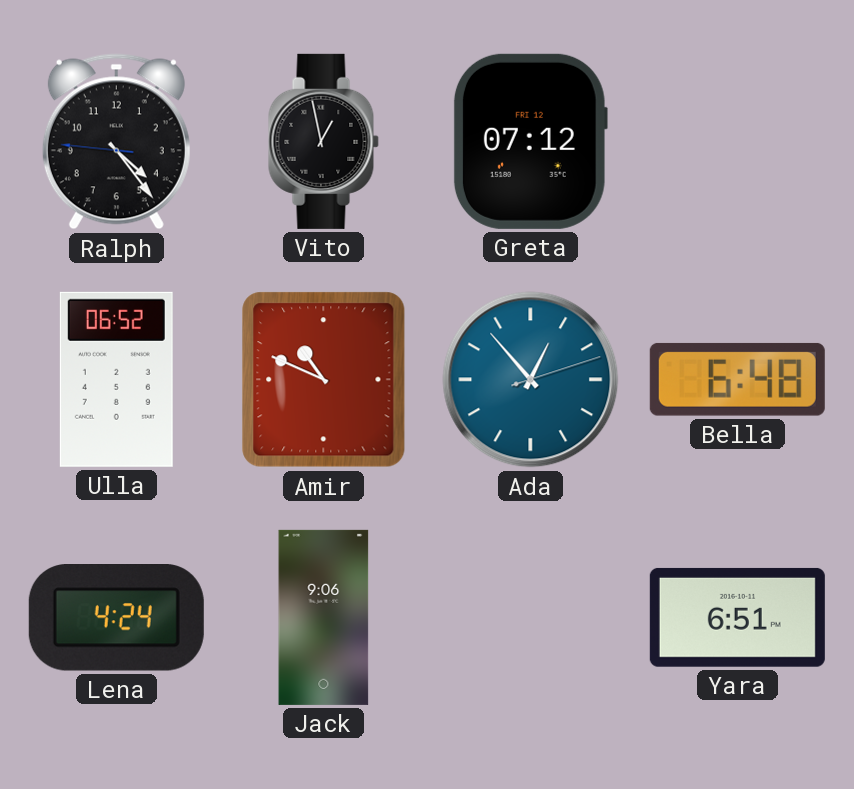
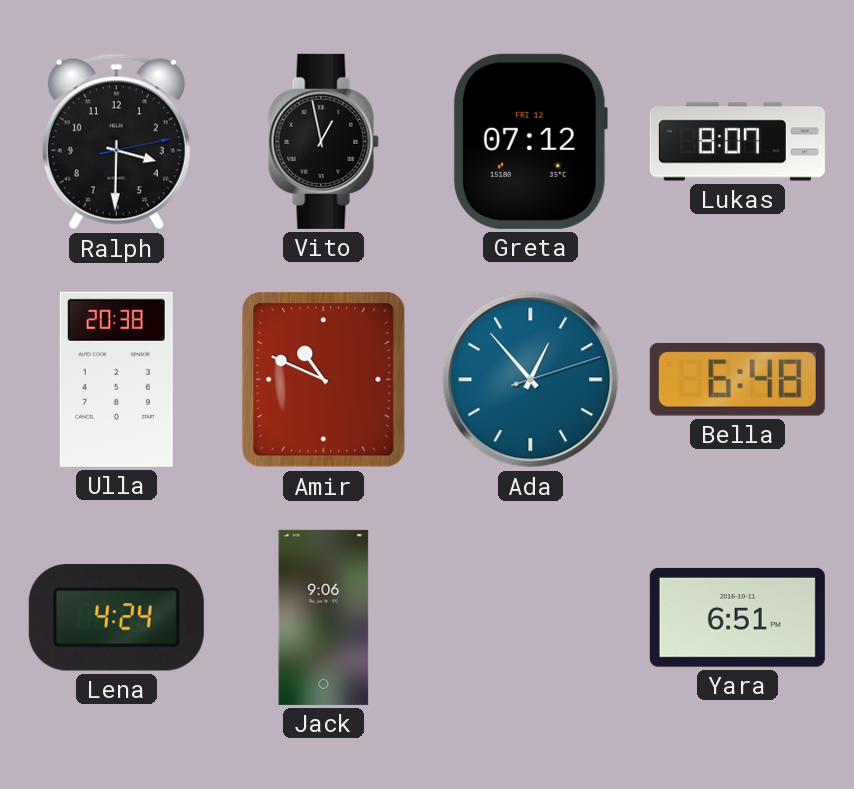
Ralph: 4:23 -> 3:30
Lukas: none -> 8:07
Ulla: 06:52 -> 20:38
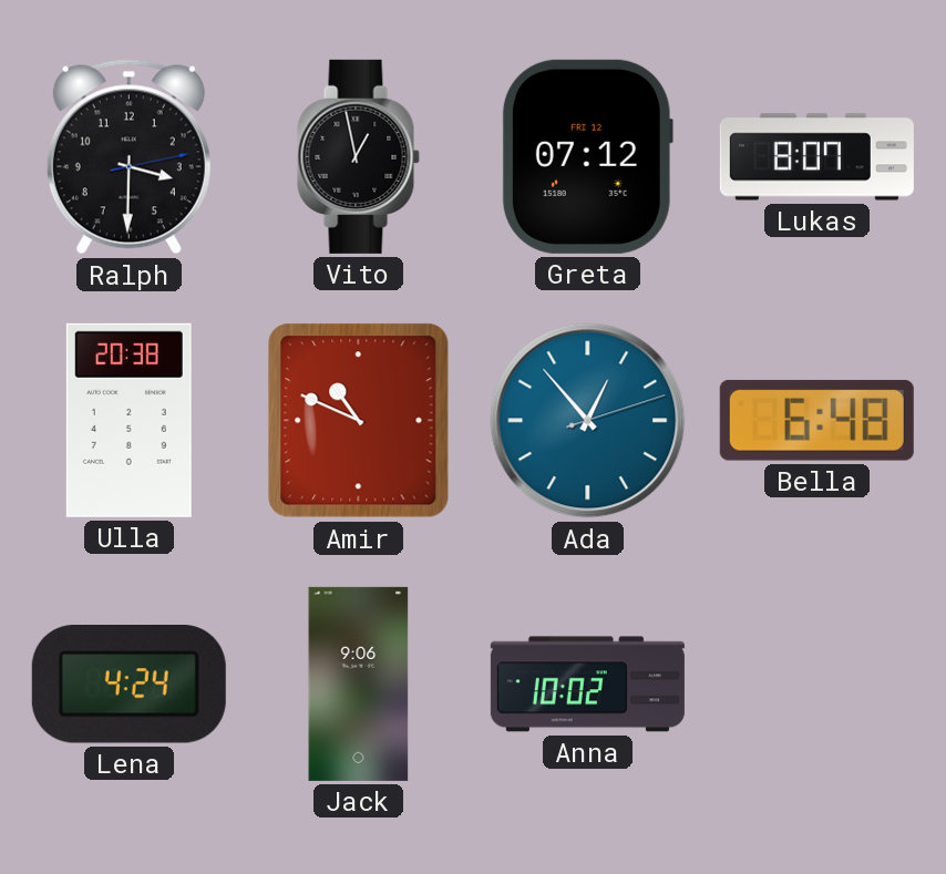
Anna: none -> 10:02
Yara: 6:51 -> none
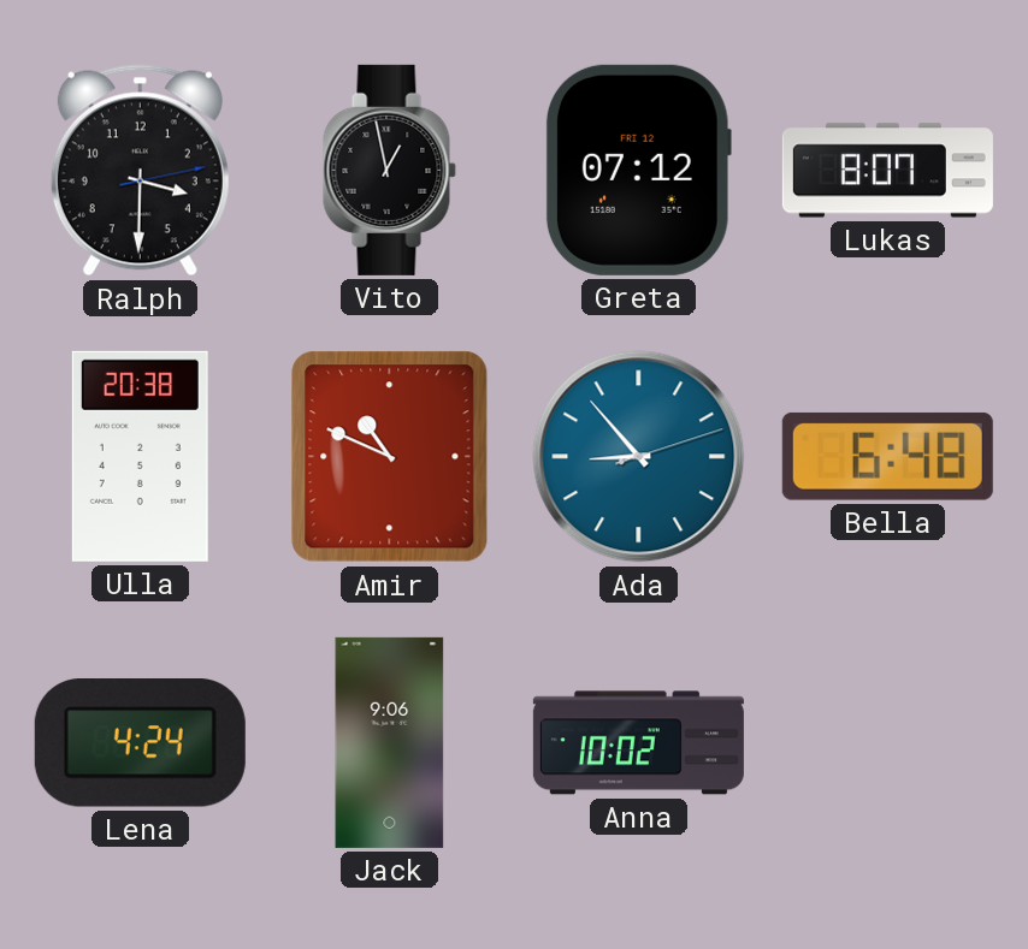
Ada: 12:53 -> 8:53
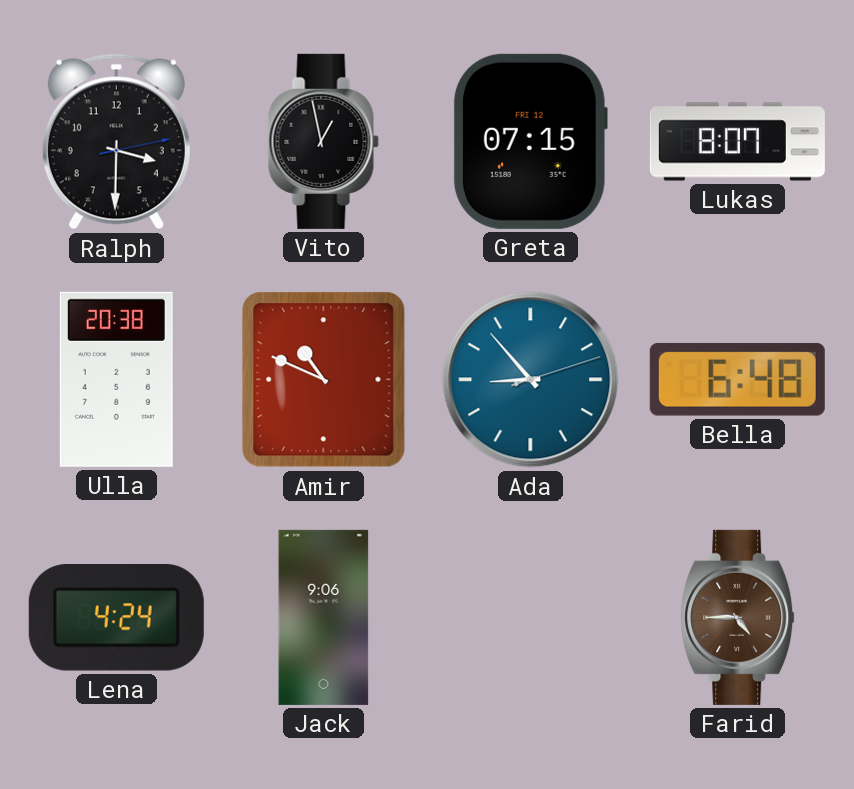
Greta: 07:12 -> 07:15
Anna: 10:02 -> none
Farid: none -> 4:45
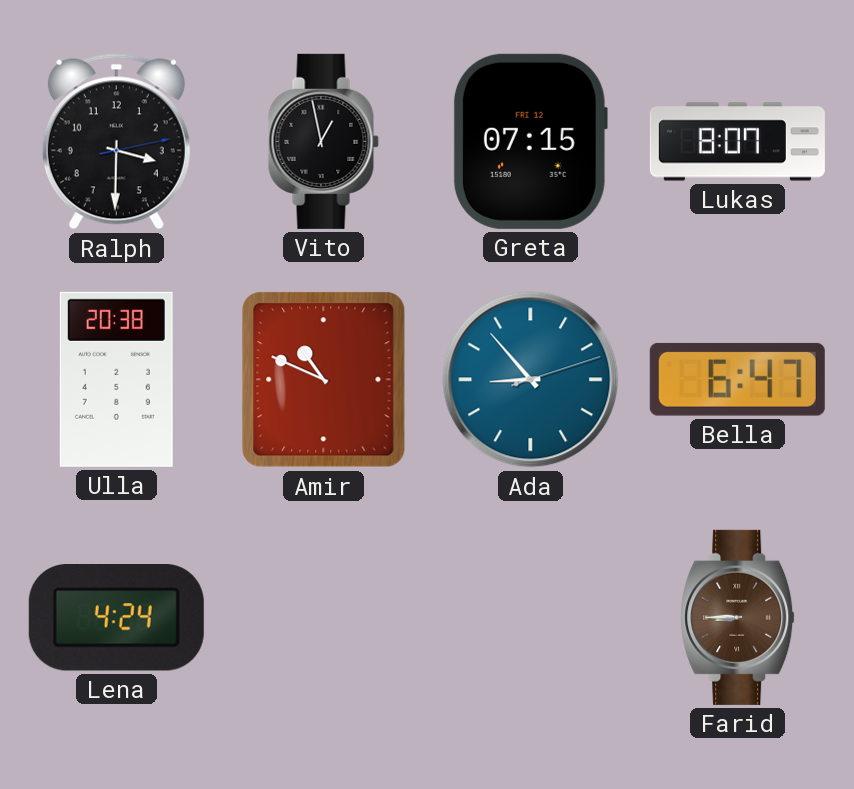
Bella: 6:48 -> 6:47
Jack: 9:06 -> none
Farid: 4:45 -> 8:45
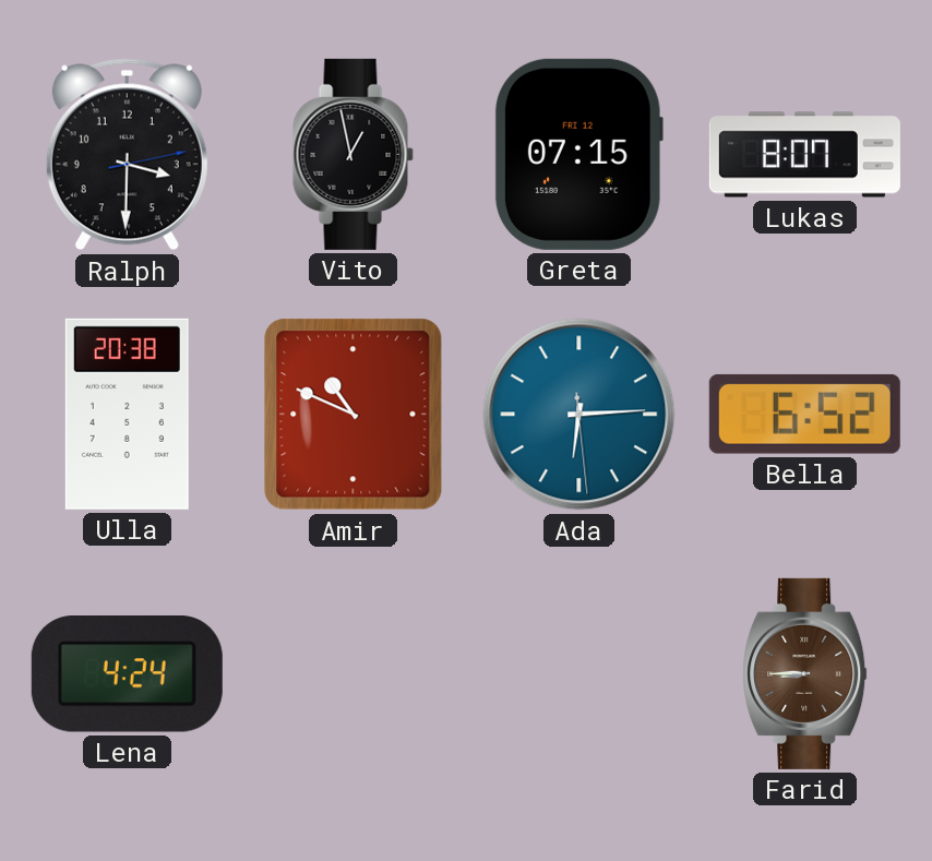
Ada: 8:53 -> 6:14
Bella: 6:47 -> 6:52
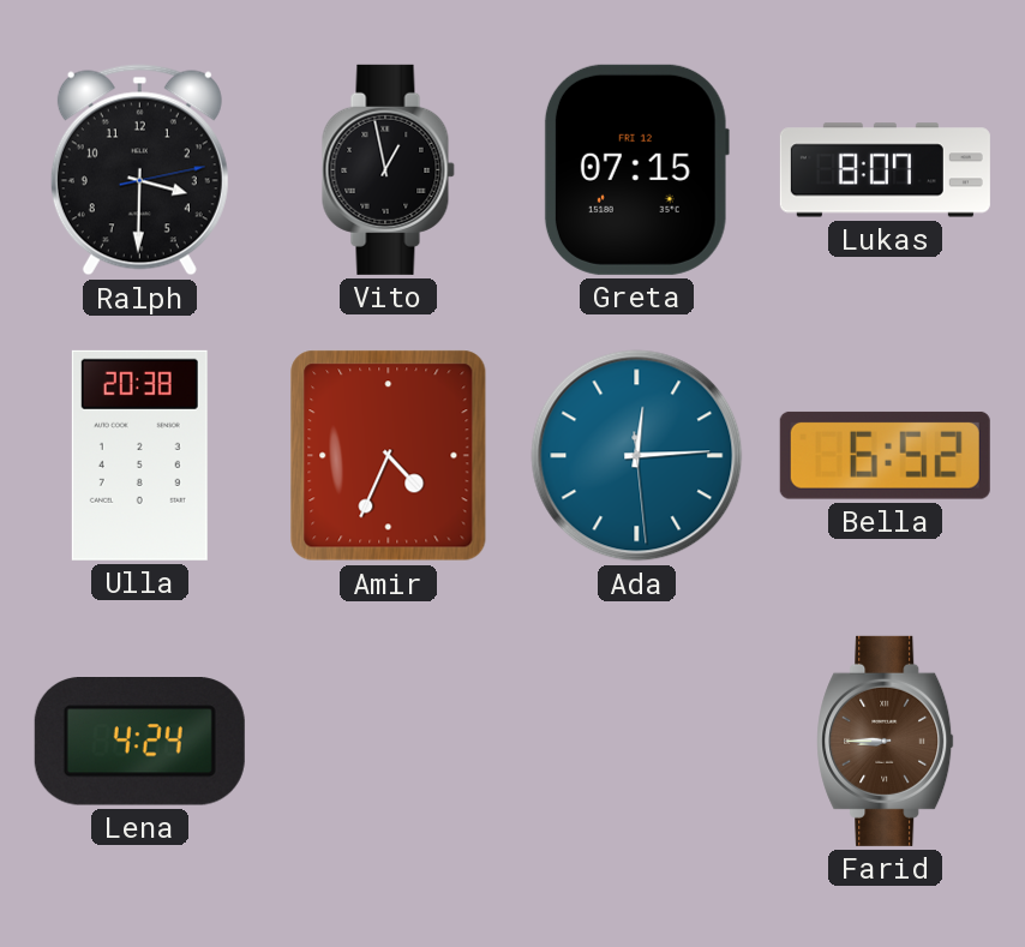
Amir: 10:49 -> 4:34
Ada: 6:14 -> 12:14
